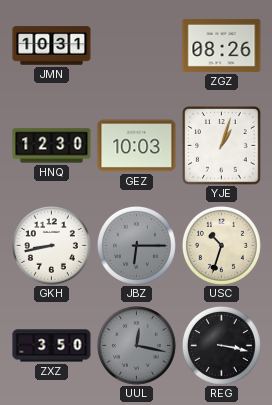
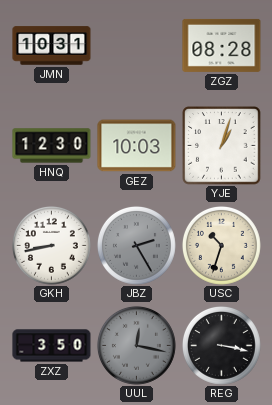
ZGZ: 08:26 -> 08:28
JBZ: 6:15 -> 2:25
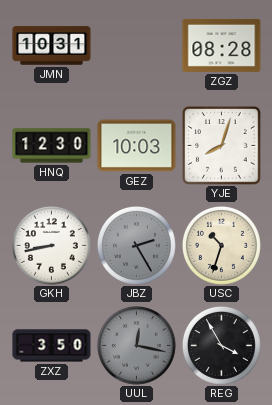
YJE: 1:03 -> 8:03
REG: 3:17 -> 3:55
